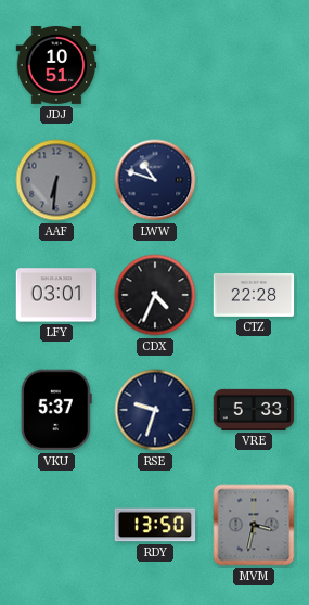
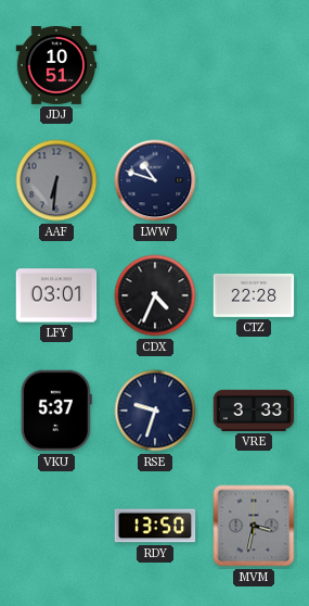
VRE: 5:33 -> 3:33
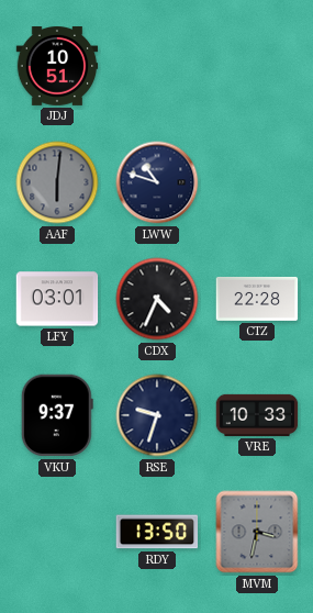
AAF: 6:31 -> 6:01
VKU: 5:37 -> 9:37
VRE: 3:33 -> 10:33
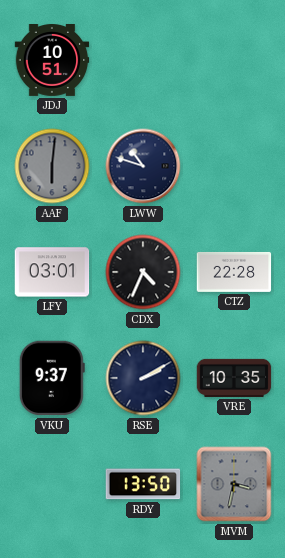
RSE: 9:33 -> 2:10
VRE: 10:33 -> 10:35
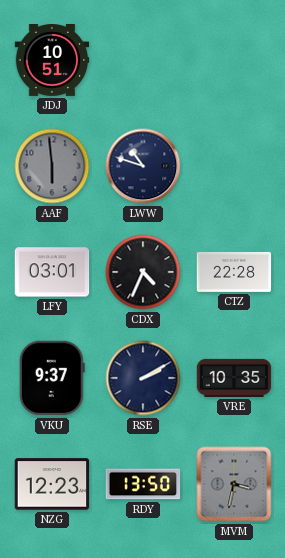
AAF: 6:01 -> 5:59
NZG: none -> 12:23
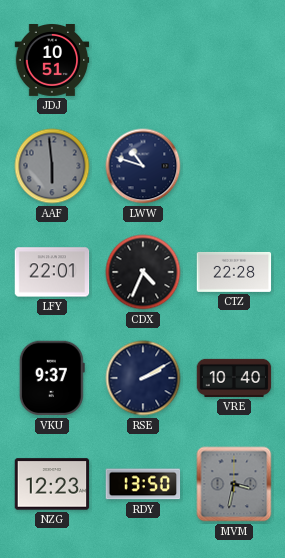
LFY: 03:01 -> 22:01
VRE: 10:35 -> 10:40
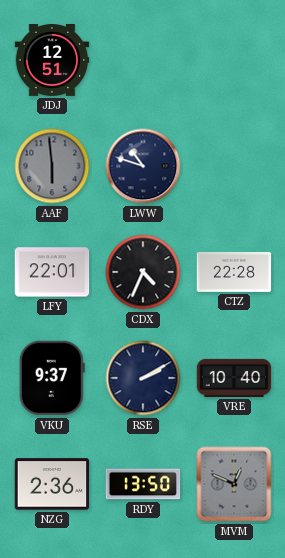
JDJ: 10:51 -> 12:51
NZG: 12:23 -> 2:36
MVM: 3:32 -> 12:49
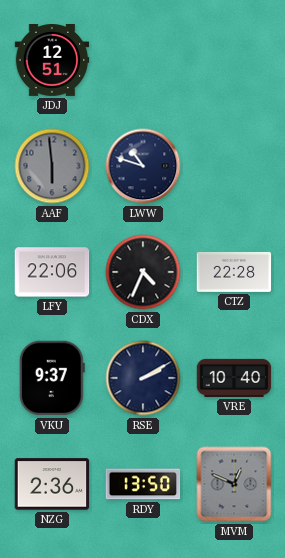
LFY: 22:01 -> 22:06
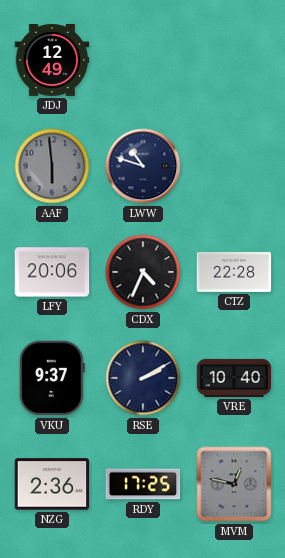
JDJ: 12:51 -> 12:49
LFY: 22:06 -> 20:06
RDY: 13:50 -> 17:25
MVM: 12:49 -> 12:47
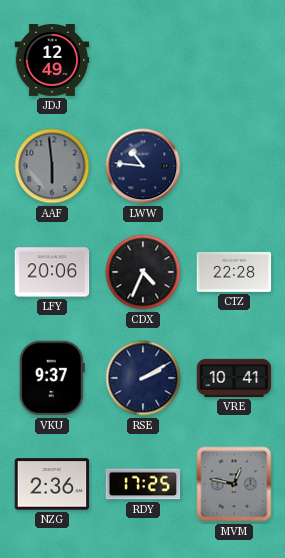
LWW: 10:48 -> 10:46
VRE: 10:40 -> 10:41
